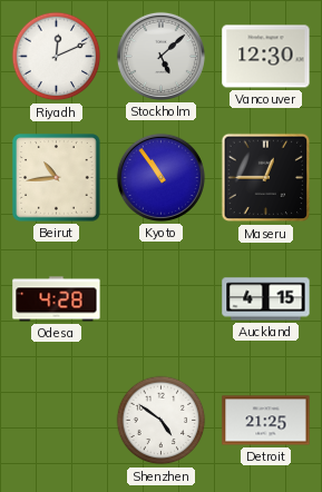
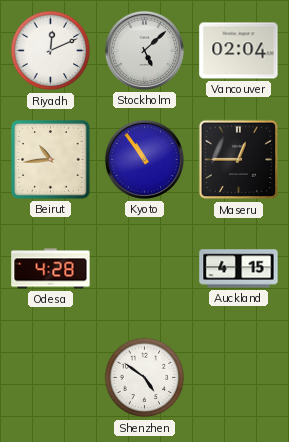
Vancouver: 12:30 -> 02:04
Detroit: 21:25 -> none
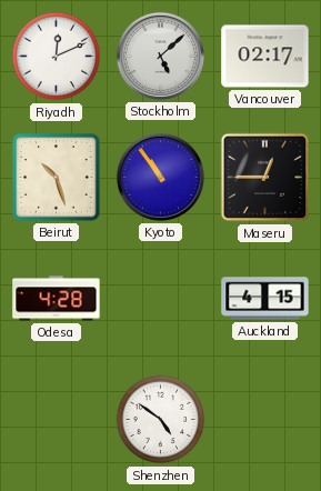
Vancouver: 02:04 -> 02:17
Beirut: 10:44 -> 10:27
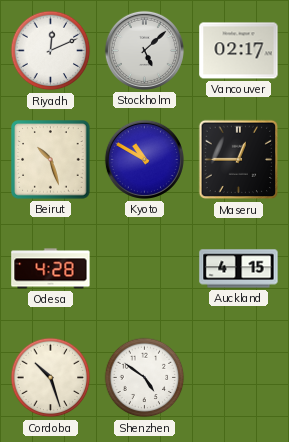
Kyoto: 10:54 -> 10:50
Cordoba: none -> 10:27
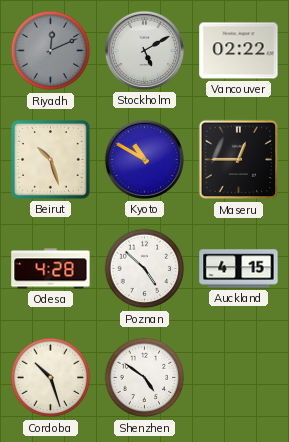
Riyadh dial: white -> grey
Stockholm: 5:08 -> 5:10
Vancouver: 02:17 -> 02:22
Poznan: none -> 4:52
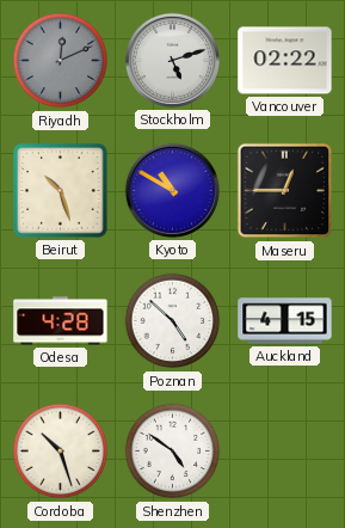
Stockholm: 5:10 -> 5:12
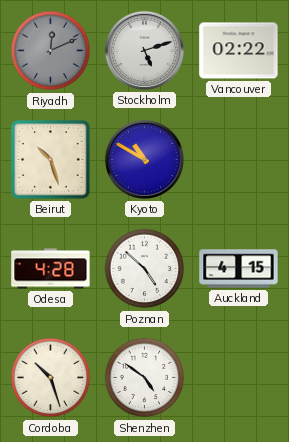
Maseru: 12:45 -> none
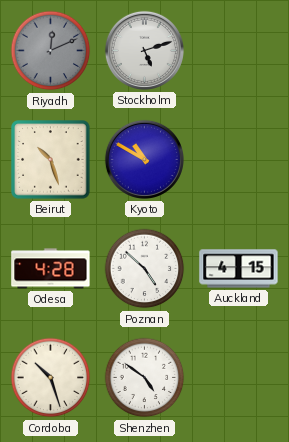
Vancouver: 02:22 -> none
